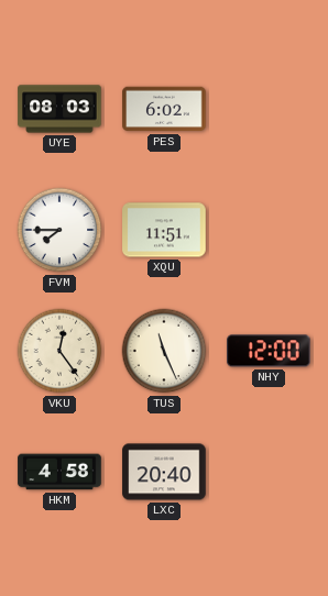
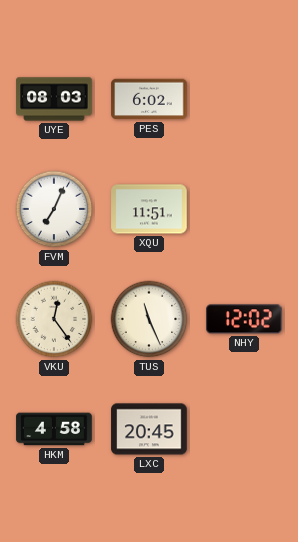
FVM: 7:45 -> 7:04
NHY: 12:00 -> 12:02
LXC: 20:40 -> 20:45
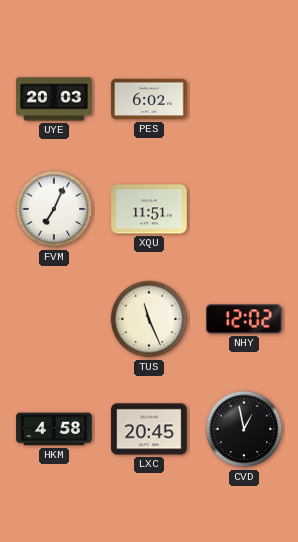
UYE: 08:03 -> 20:03
VKU: 12:24 -> none
CVD: none -> 12:58
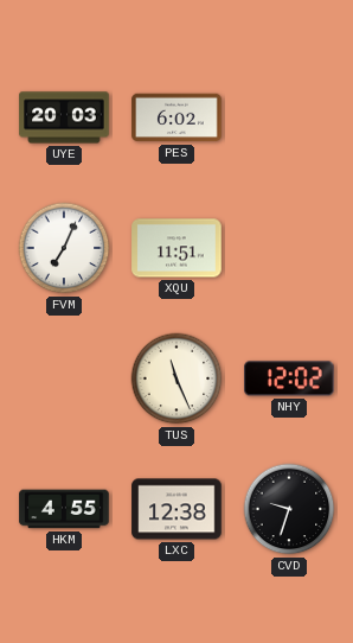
HKM: 4:58 -> 4:55
LXC: 20:45 -> 12:38
CVD: 12:58 -> 9:33
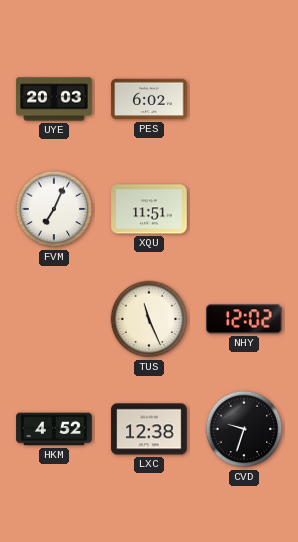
HKM: 4:55 -> 4:52
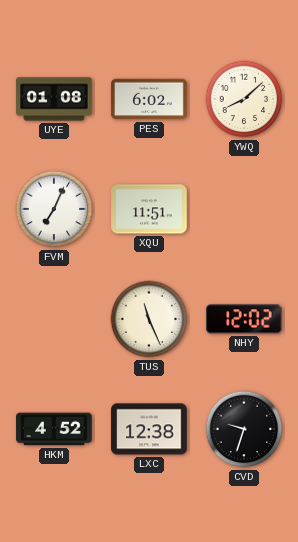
UYE: 20:03 -> 01:08
YWQ: none -> 8:08
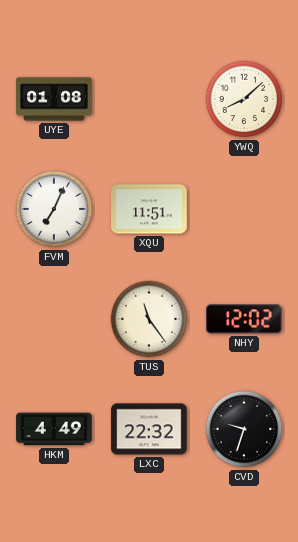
PES: 6:02 -> none
TUS: 11:26 -> 11:24
HKM: 4:52 -> 4:49
LXC: 12:38 -> 22:32
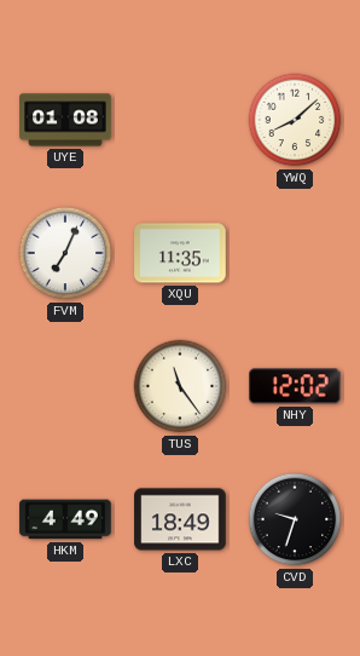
XQU: 11:51 -> 11:35
LXC: 22:32 -> 18:49
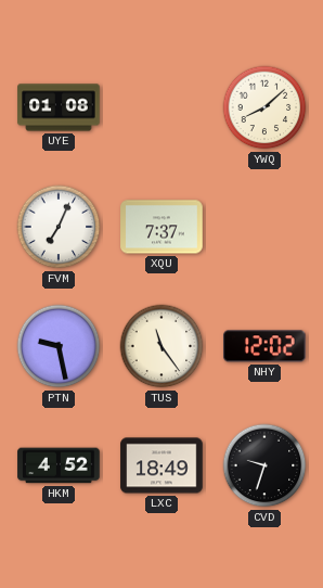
XQU: 11:35 -> 7:37
PTN: none -> 9:28
HKM: 4:49 -> 4:52
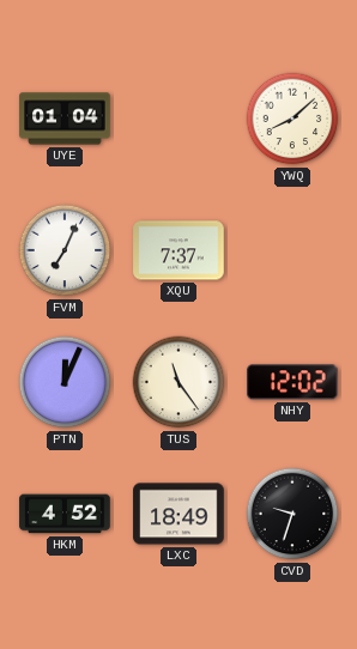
UYE: 01:08 -> 01:04
PTN: 9:28 -> 12:04
